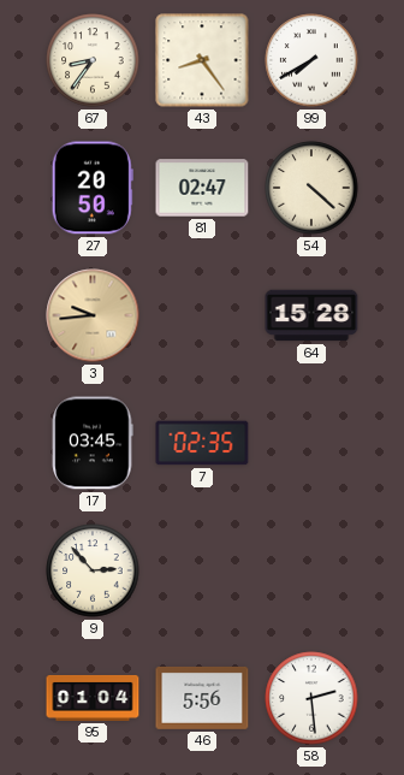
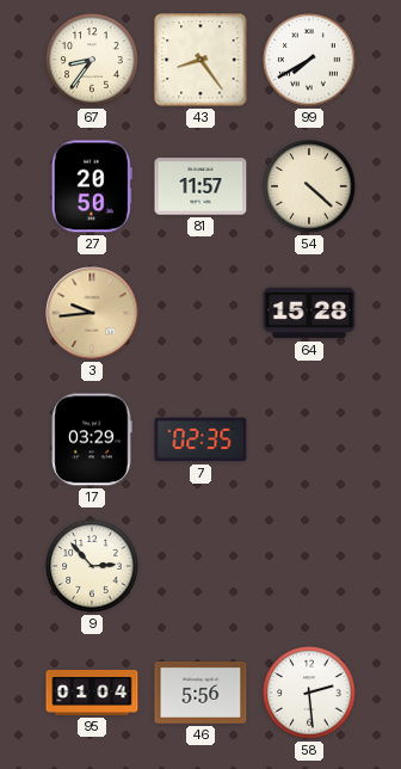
81: 02:47 -> 11:57
17: 03:45 -> 03:29
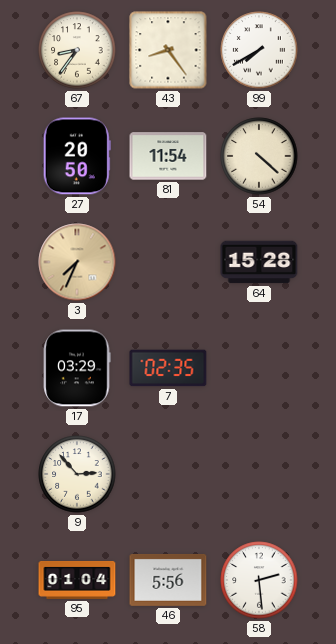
81: 11:57 -> 11:54
3: 9:44 -> 7:34
